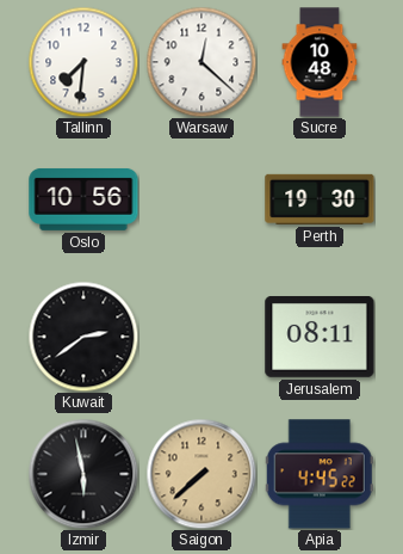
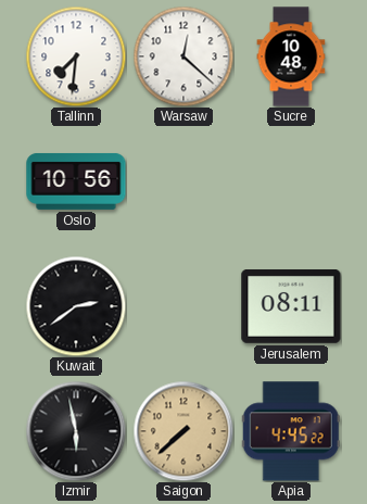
Perth: 19:30 -> none
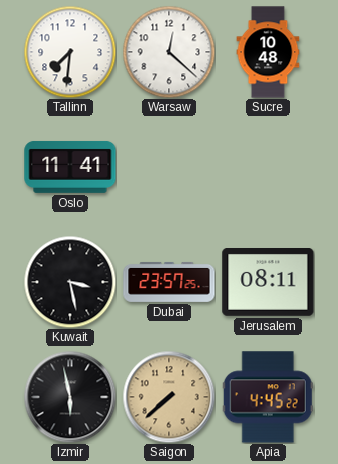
Oslo: 10:56 -> 11:41
Kuwait: 2:39 -> 3:28
Dubai: none -> 23:57
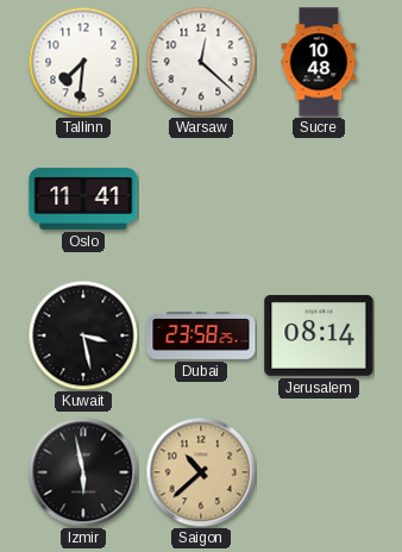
Dubai: 23:57 -> 23:58
Jerusalem: 08:11 -> 08:14
Saigon: 7:38 -> 10:38
Apia: 4:45 -> none
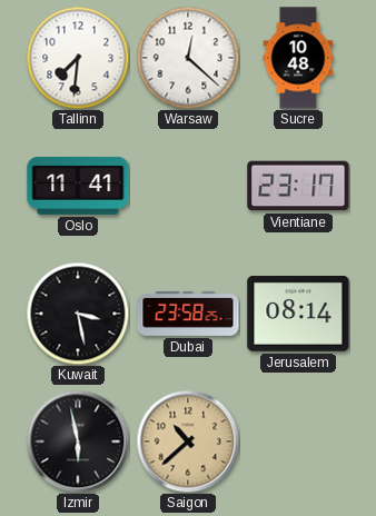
Vientiane: none -> 23:17
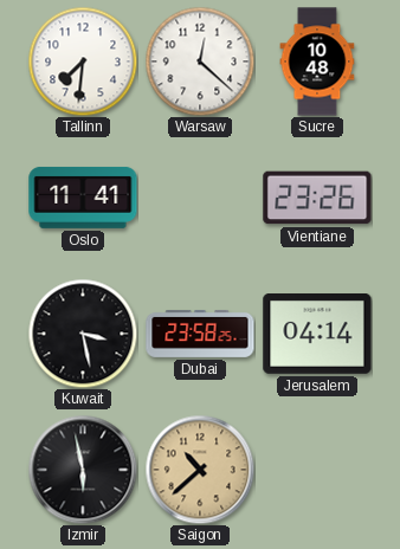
Vientiane: 23:17 -> 23:26
Jerusalem: 08:14 -> 04:14
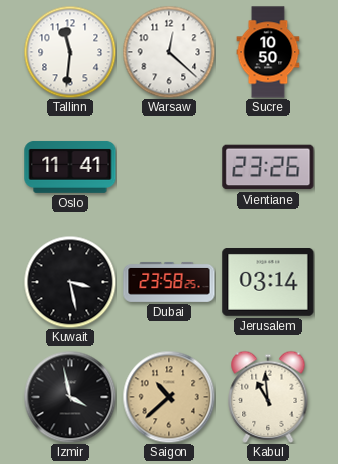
Tallinn: 7:31 -> 11:31
Sucre: 10:48 -> 10:50
Jerusalem: 04:14 -> 03:14
Izmir: 5:58 -> 3:58
Kabul: none -> 10:59
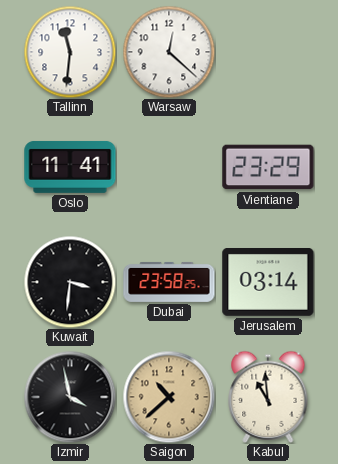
Sucre: 10:50 -> none
Vientiane: 23:26 -> 23:29
Kuwait: 3:28 -> 3:31
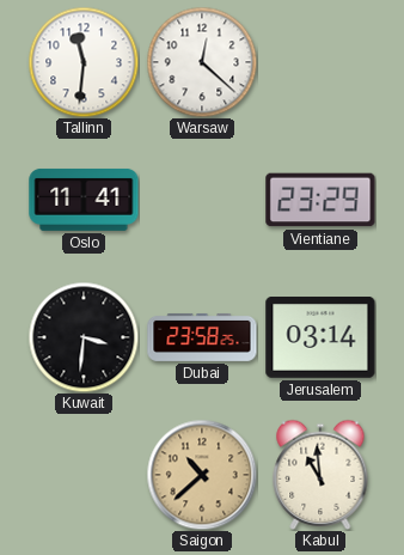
Izmir: 3:58 -> none
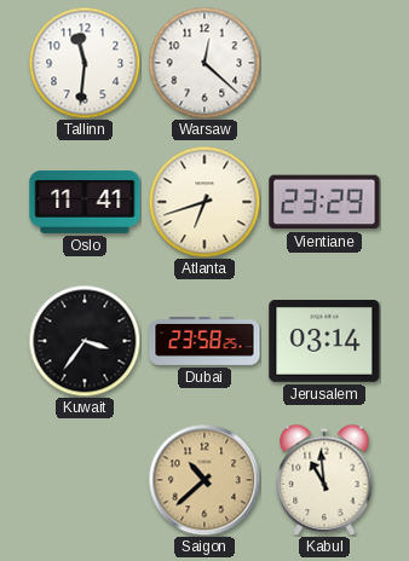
Atlanta: none -> 6:42
Kuwait: 3:31 -> 3:36
